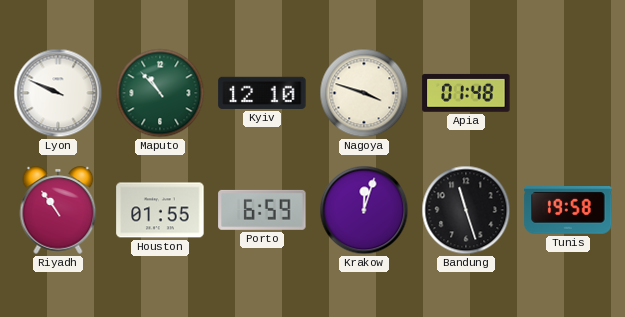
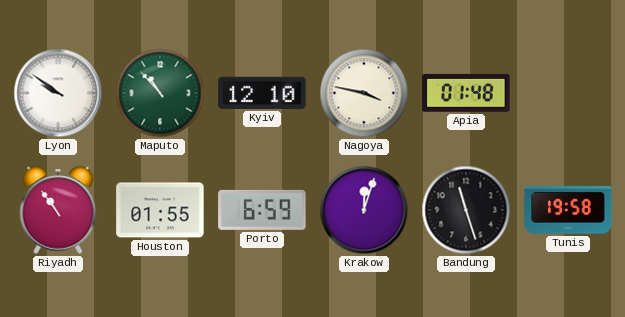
Lyon: 9:49 -> 9:51
Nagoya: 3:48 -> 3:47
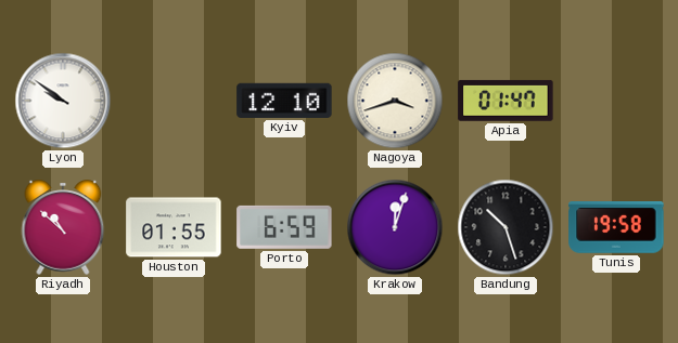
Maputo: 10:53 -> none
Nagoya: 3:47 -> 3:42
Apia: 01:48 -> 01:47
Riyadh: 10:54 -> 10:52
Bandung: 11:27 -> 10:27
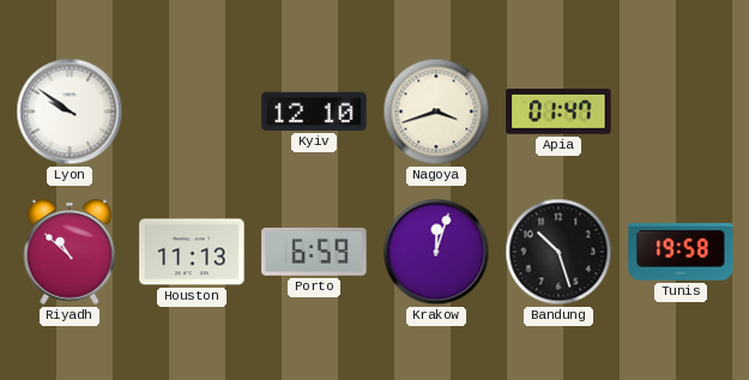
Houston: 01:55 -> 11:13
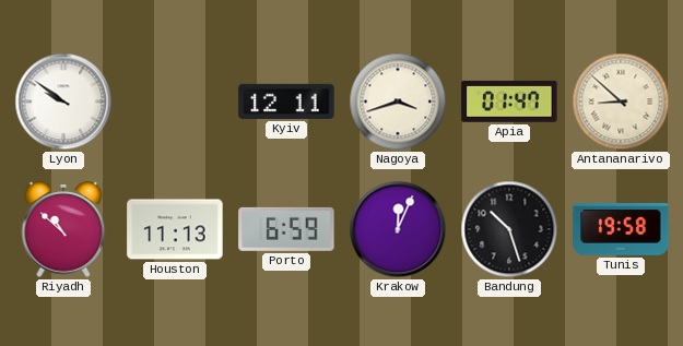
Kyiv: 12:10 -> 12:11
Antananarivo: none -> 8:52
Krakow: 12:03 -> 12:04
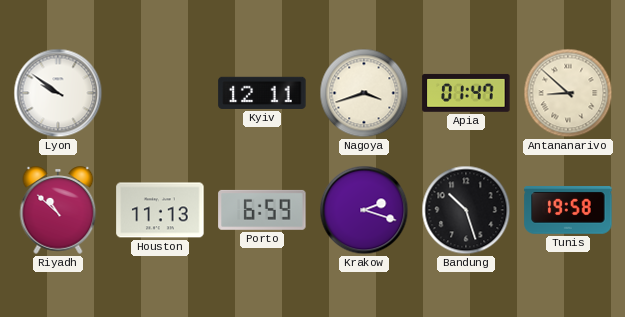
Krakow: 12:04 -> 2:18
